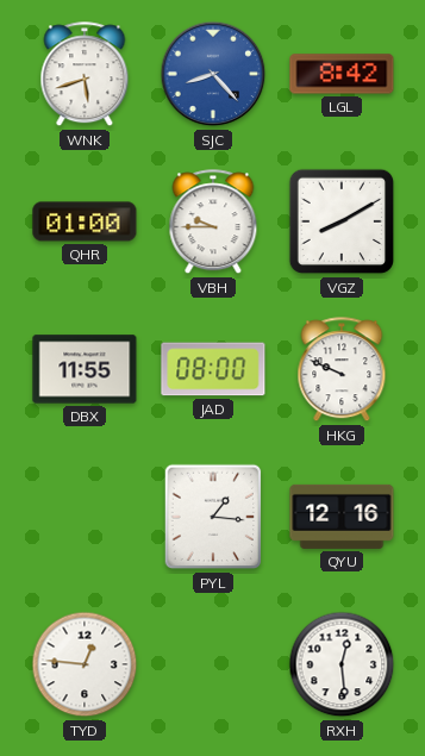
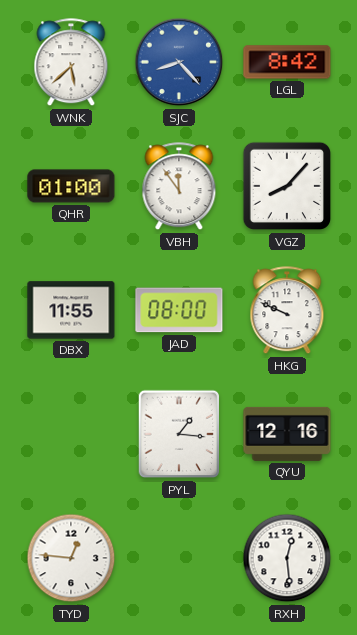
WNK: 5:42 -> 5:38
VBH: 9:45 -> 11:54
VGZ: 8:10 -> 8:07
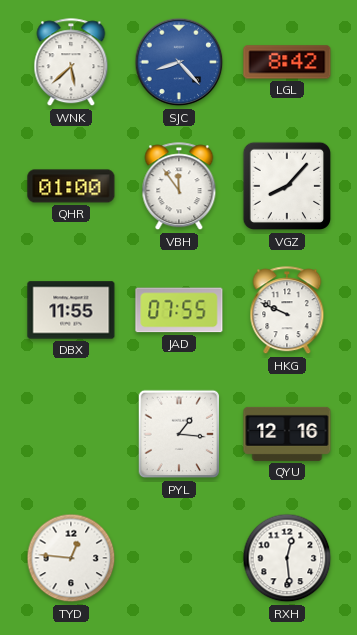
JAD: 08:00 -> 07:55
